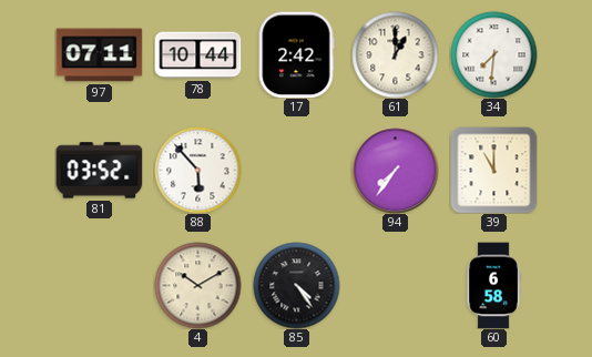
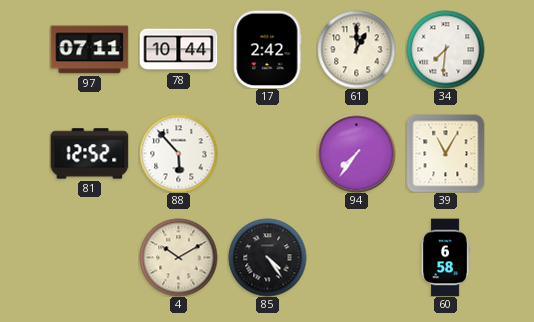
81: 03:52 -> 12:52
39: 11:00 -> 11:05
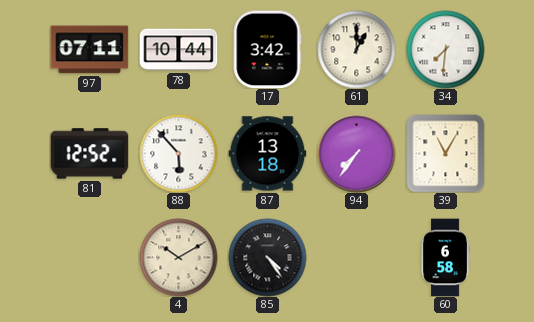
17: 2:42 -> 3:42
87: none -> 13:18
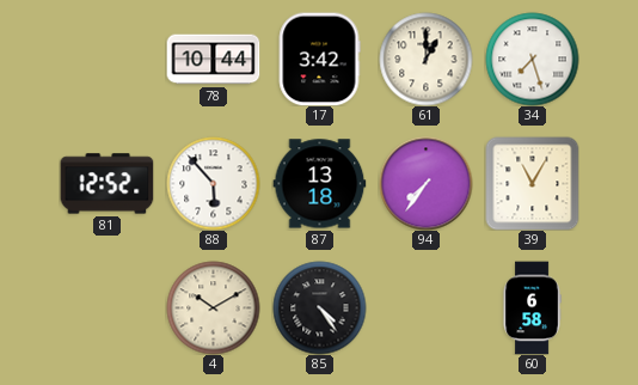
97: 07:11 -> none
34: 7:31 -> 7:27
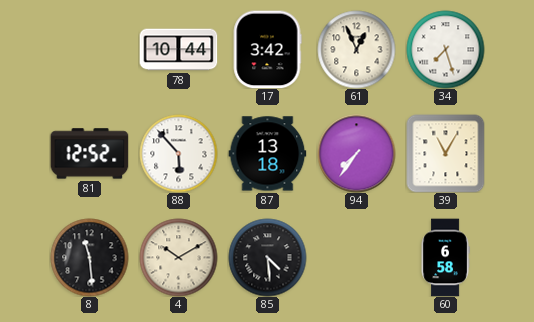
61: 1:00 -> 12:56
8: none -> 11:29
85: 4:24 -> 4:29
